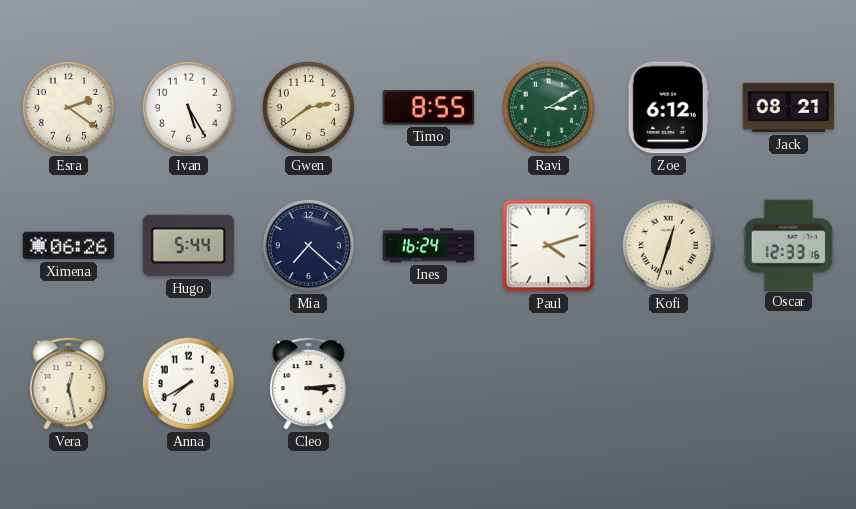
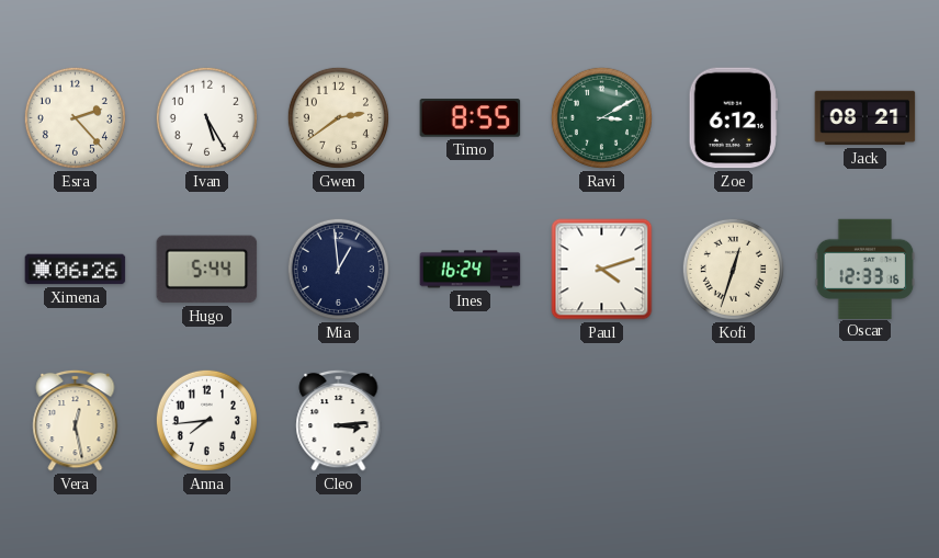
Esra: 2:21 -> 2:23
Mia: 7:22 -> 12:59
Anna: 7:40 -> 7:44
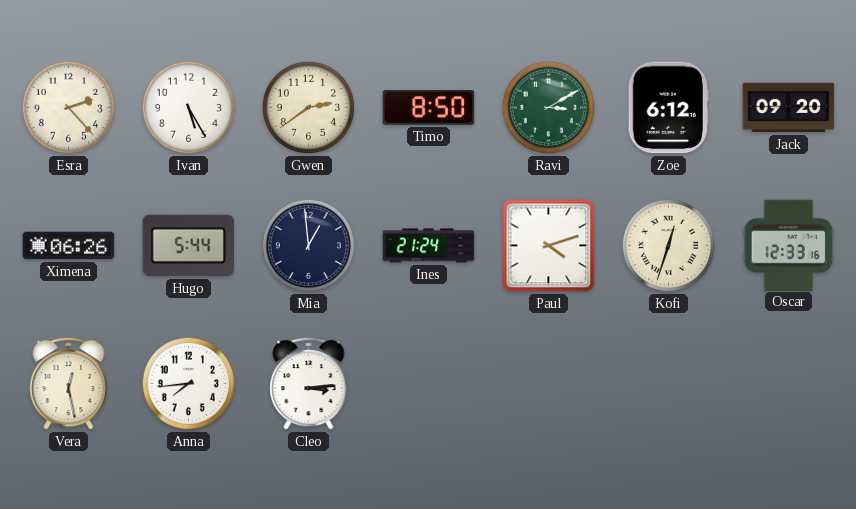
Timo: 8:55 -> 8:50
Jack: 08:21 -> 09:20
Ines: 16:24 -> 21:24
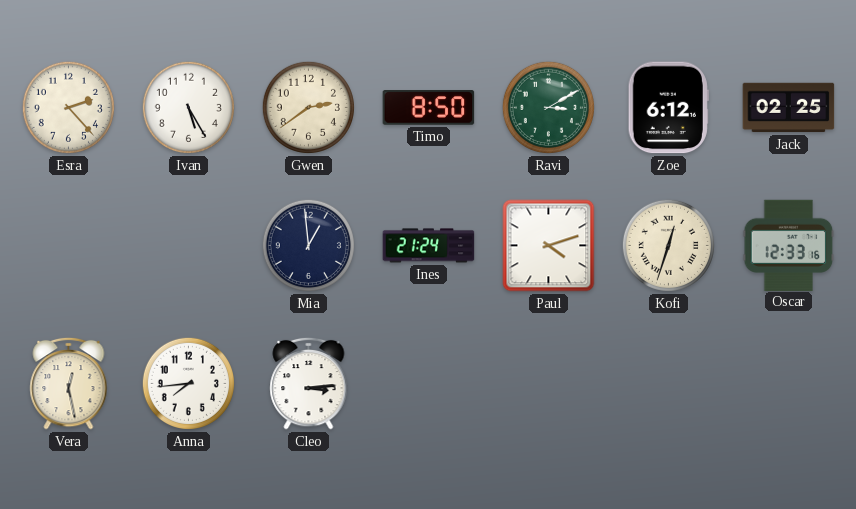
Jack: 09:20 -> 02:25
Ximena: 06:26 -> none
Hugo: 5:44 -> none
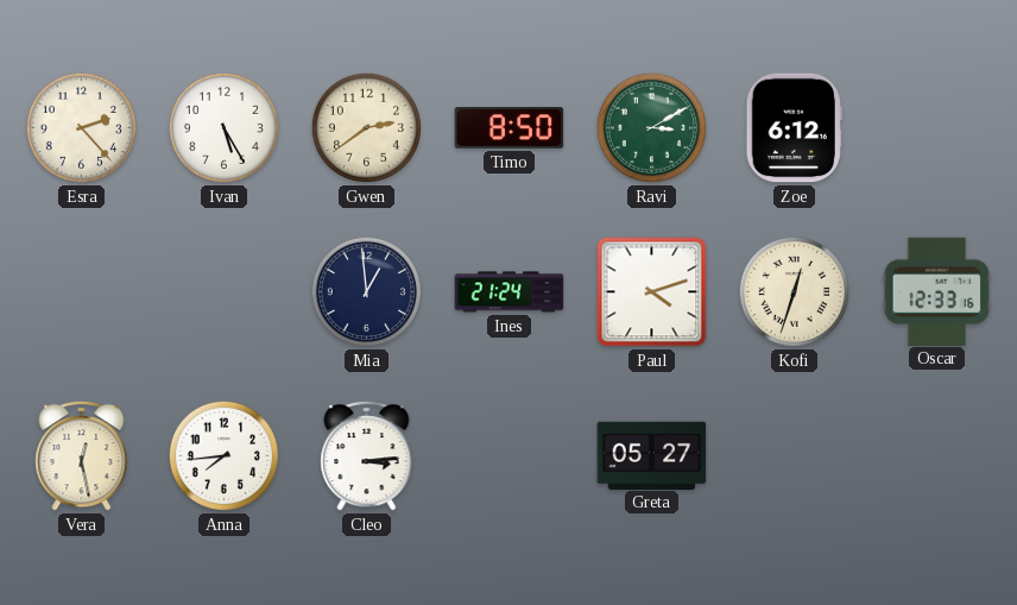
Jack: 02:25 -> none
Greta: none -> 05:27
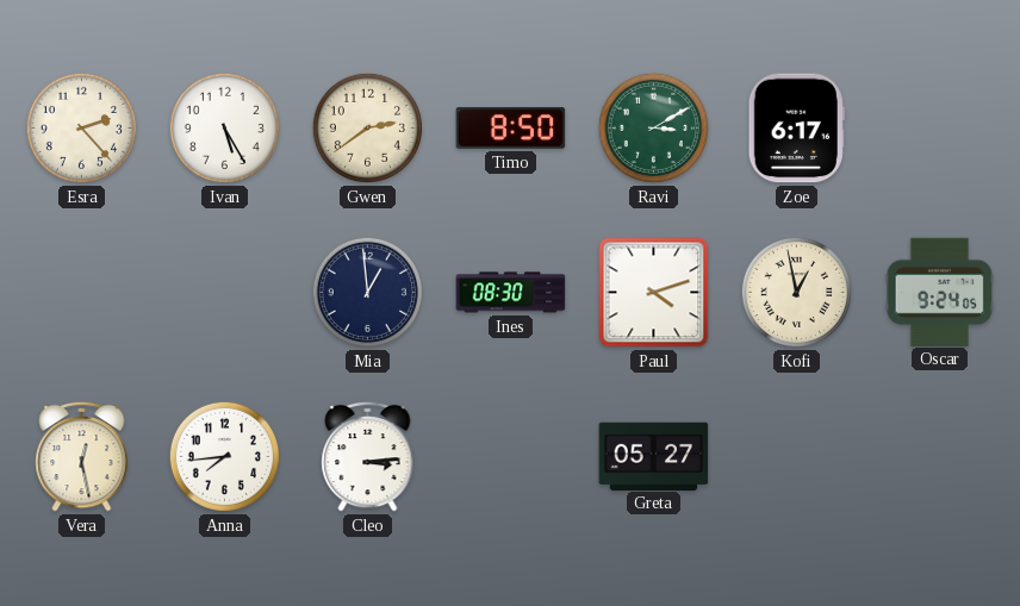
Zoe: 6:12 -> 6:17
Ines: 21:24 -> 08:30
Kofi: 12:33 -> 12:58
Oscar: 12:33 -> 9:24
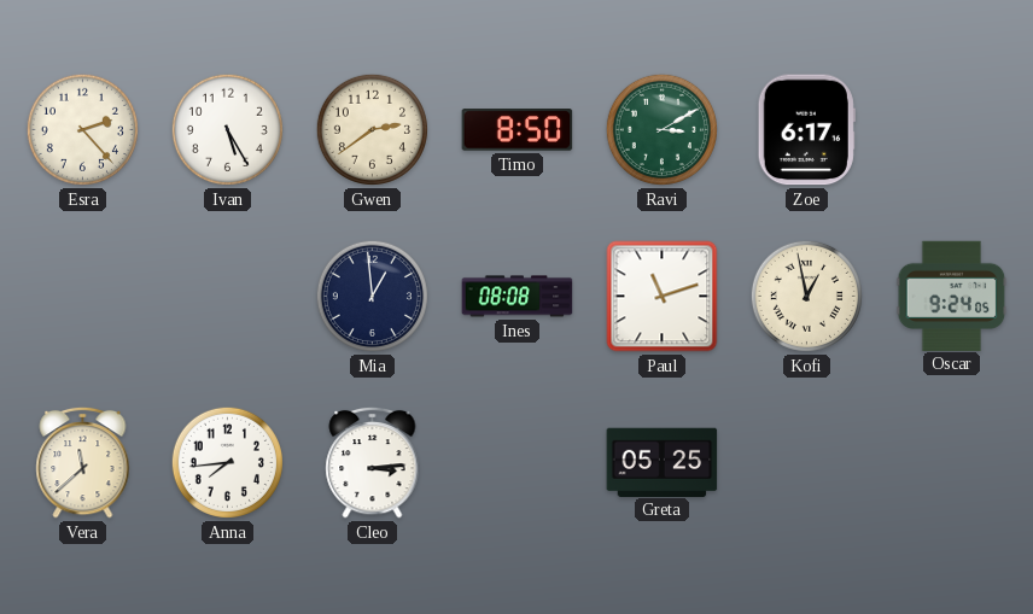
Ines: 08:30 -> 08:08
Paul: 4:12 -> 11:12
Vera: 12:28 -> 11:38
Greta: 05:27 -> 05:25
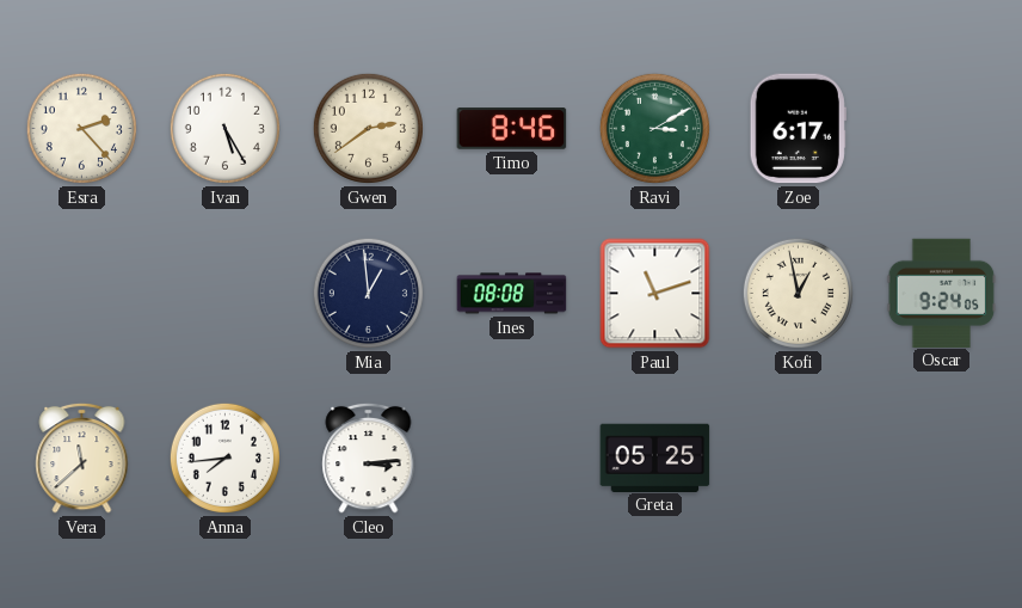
Timo: 8:50 -> 8:46
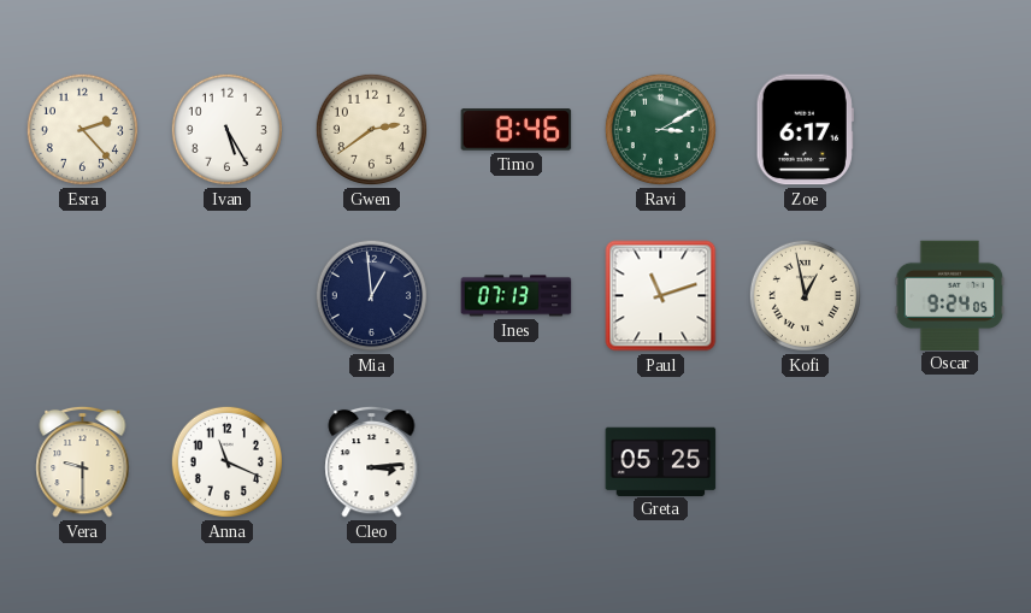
Ines: 08:08 -> 07:13
Vera: 11:38 -> 9:30
Anna: 7:44 -> 11:19
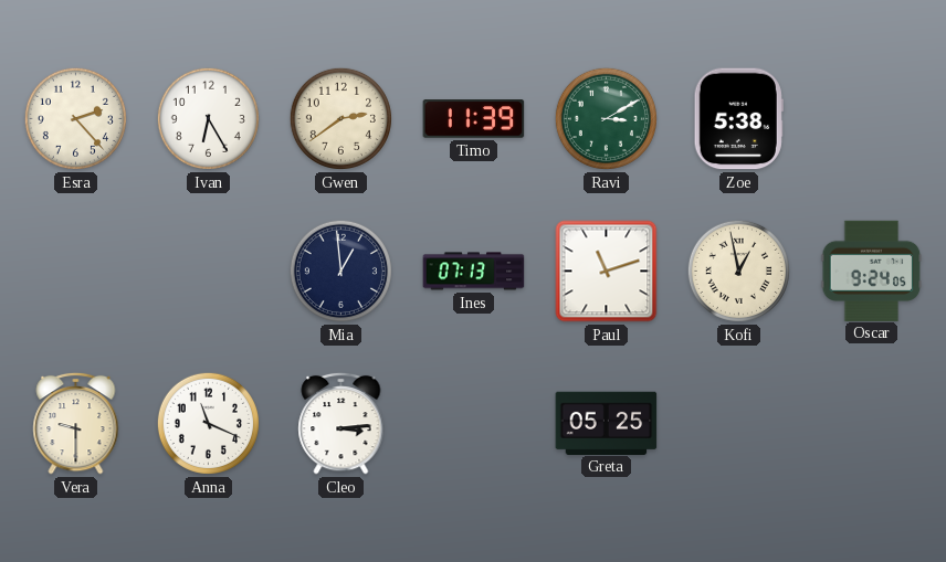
Ivan: 5:25 -> 6:25
Timo: 8:46 -> 11:39
Zoe: 6:17 -> 5:38
